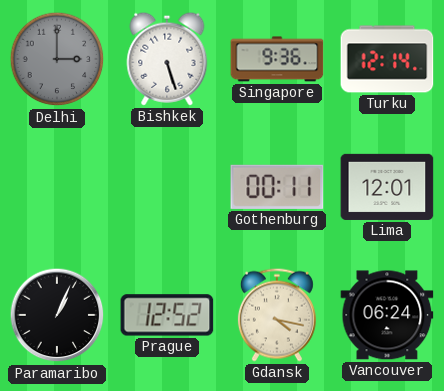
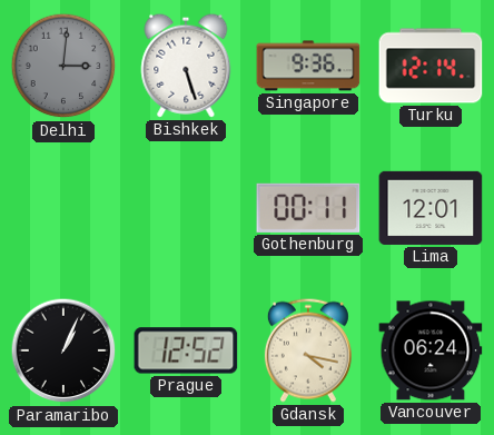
Delhi: 3:00 -> 3:01
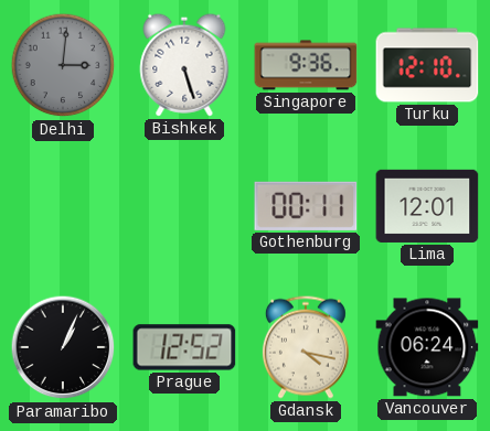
Turku: 12:14 -> 12:10
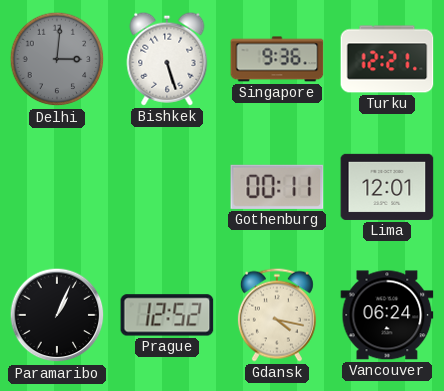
Turku: 12:10 -> 12:21
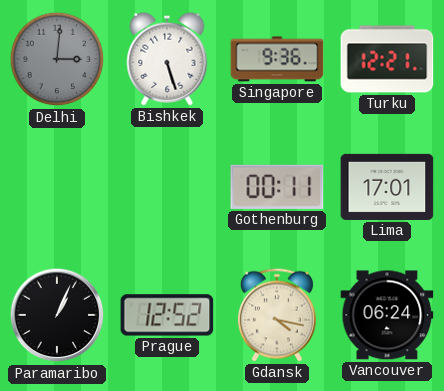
Lima: 12:01 -> 17:01
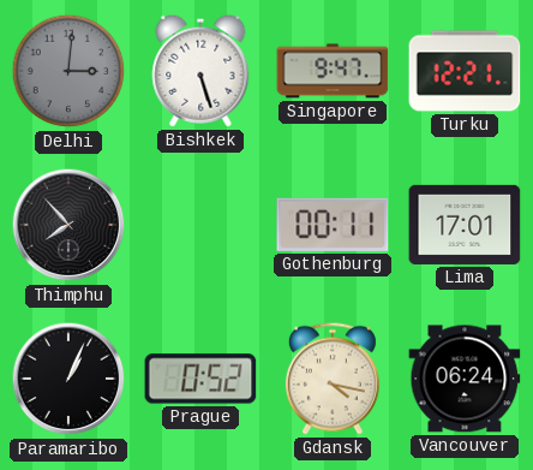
Singapore: 9:36 -> 9:47
Thimphu: none -> 7:53
Prague: 12:52 -> 0:52
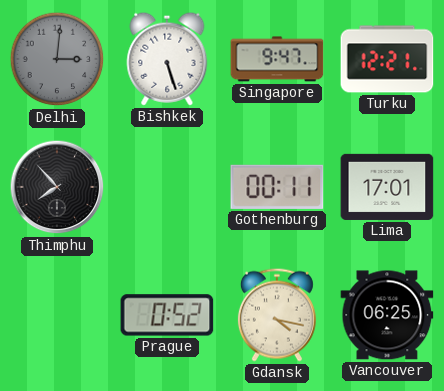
Paramaribo: 1:04 -> none
Vancouver: 06:24 -> 06:25
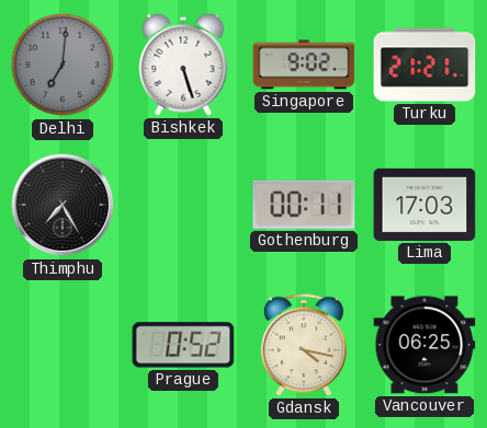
Delhi: 3:01 -> 7:01
Singapore: 9:47 -> 9:02
Turku: 12:21 -> 21:21
Thimphu: 7:53 -> 7:25
Lima: 17:01 -> 17:03
